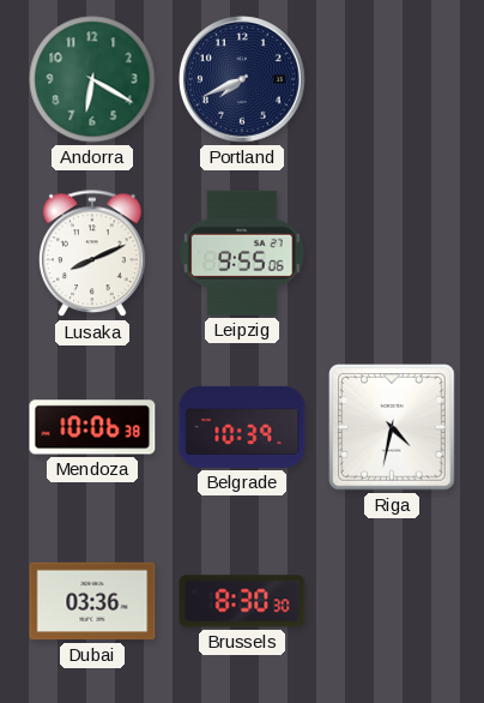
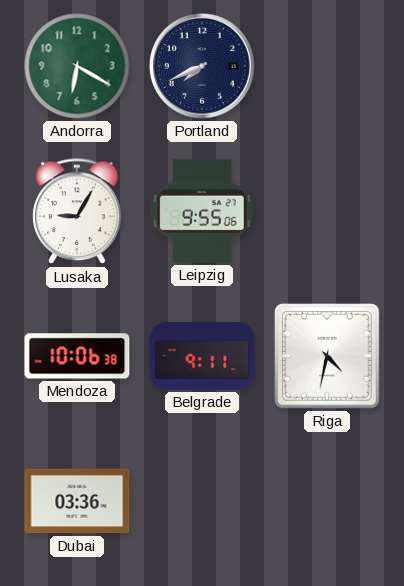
Lusaka: 8:11 -> 9:05
Belgrade: 10:39 -> 9:11
Brussels: 8:30 -> none
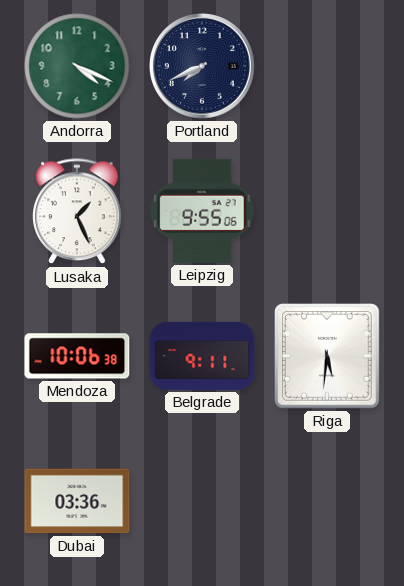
Andorra: 6:20 -> 4:19
Lusaka: 9:05 -> 1:26
Riga: 4:32 -> 5:31
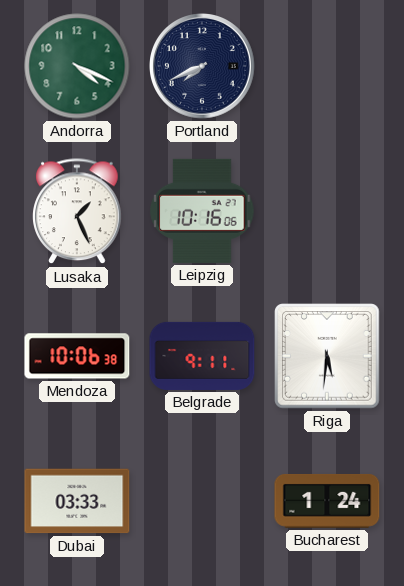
Leipzig: 9:55 -> 10:16
Dubai: 03:36 -> 03:33
Bucharest: none -> 1:24
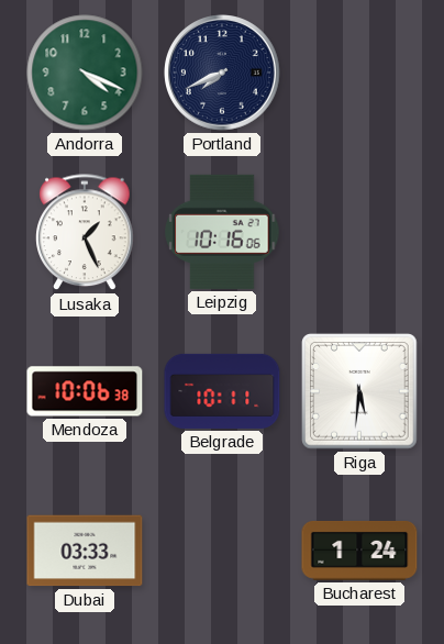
Belgrade: 9:11 -> 10:11
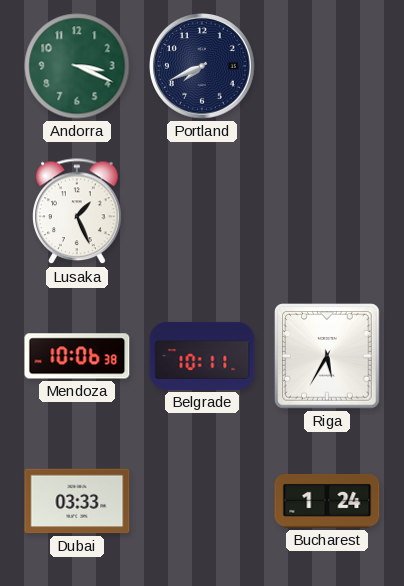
Andorra: 4:19 -> 3:19
Leipzig: 10:16 -> none
Riga: 5:31 -> 5:35
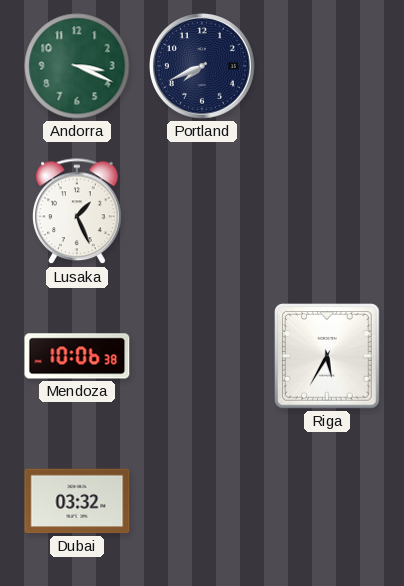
Belgrade: 10:11 -> none
Dubai: 03:33 -> 03:32
Bucharest: 1:24 -> none
